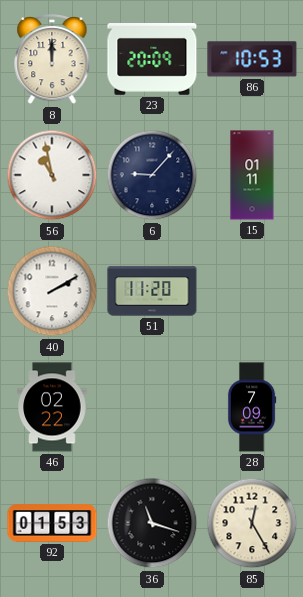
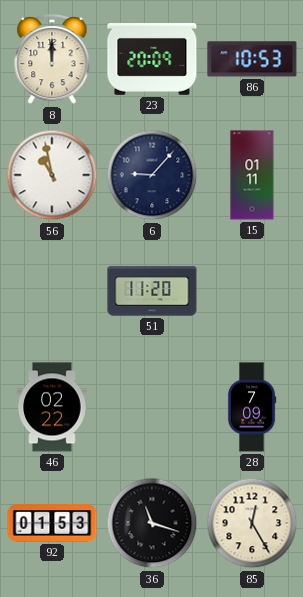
40: 2:10 -> none
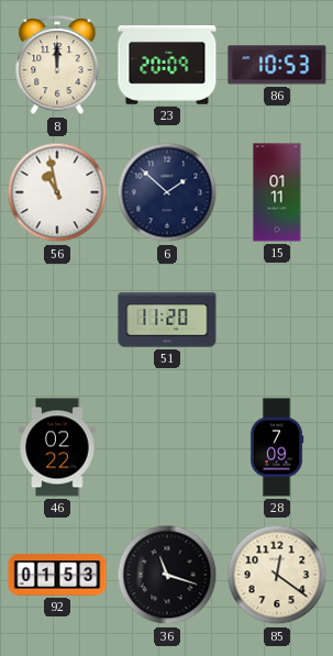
6: 9:07 -> 1:52
85: 12:25 -> 12:21
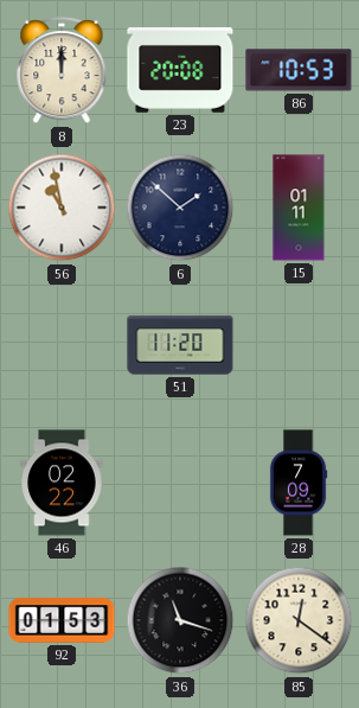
23: 20:09 -> 20:08
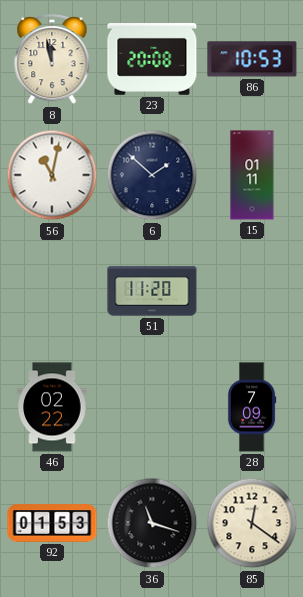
8: 12:00 -> 11:58
56: 10:58 -> 11:02
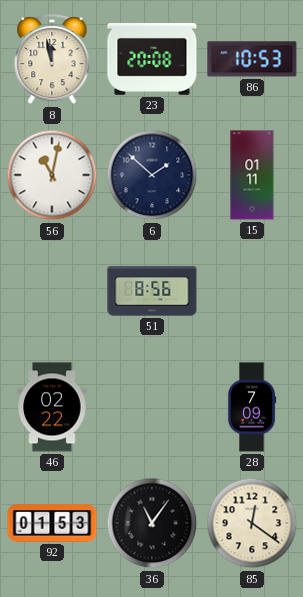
51: 11:20 -> 8:56
36: 11:18 -> 11:06
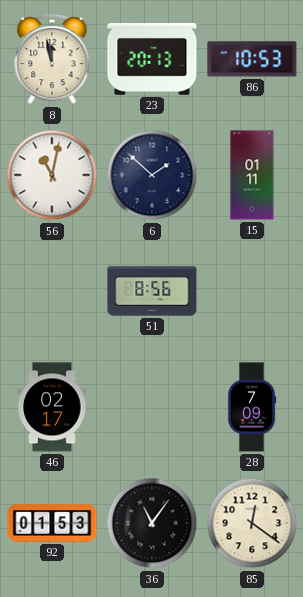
23: 20:08 -> 20:13
46: 02:22 -> 02:17
